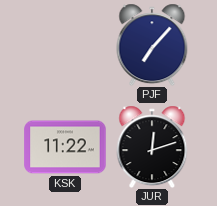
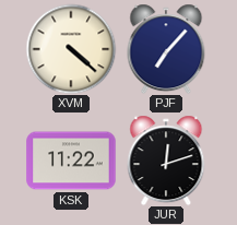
XVM: none -> 4:22
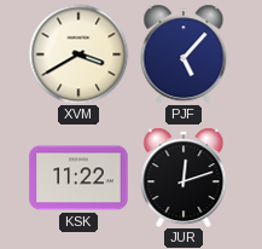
XVM: 4:22 -> 3:40
PJF: 7:07 -> 5:07
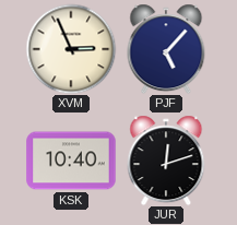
XVM: 3:40 -> 2:56
KSK: 11:22 -> 10:40
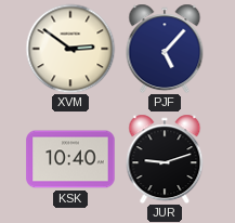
XVM: 2:56 -> 2:51
JUR: 12:12 -> 9:12
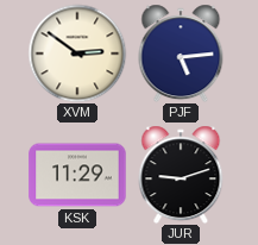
PJF: 5:07 -> 5:14
KSK: 10:40 -> 11:29
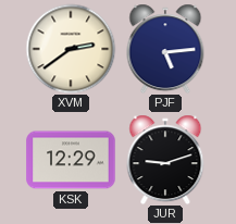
XVM: 2:51 -> 2:39
KSK: 11:29 -> 12:29
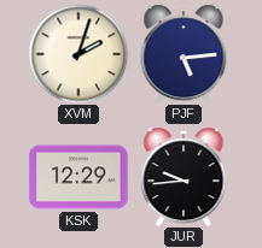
XVM: 2:39 -> 2:03
JUR: 9:12 -> 9:44
